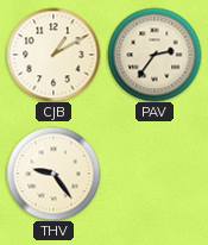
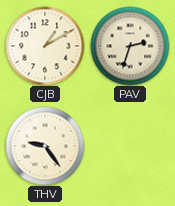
PAV: 2:36 -> 2:33
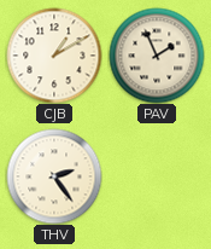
PAV: 2:33 -> 1:56
THV: 9:24 -> 2:24
